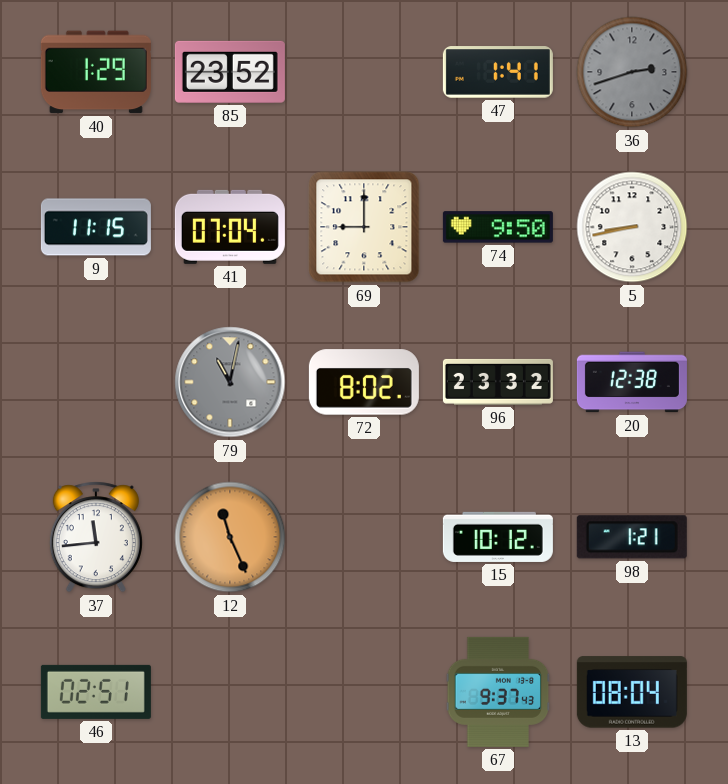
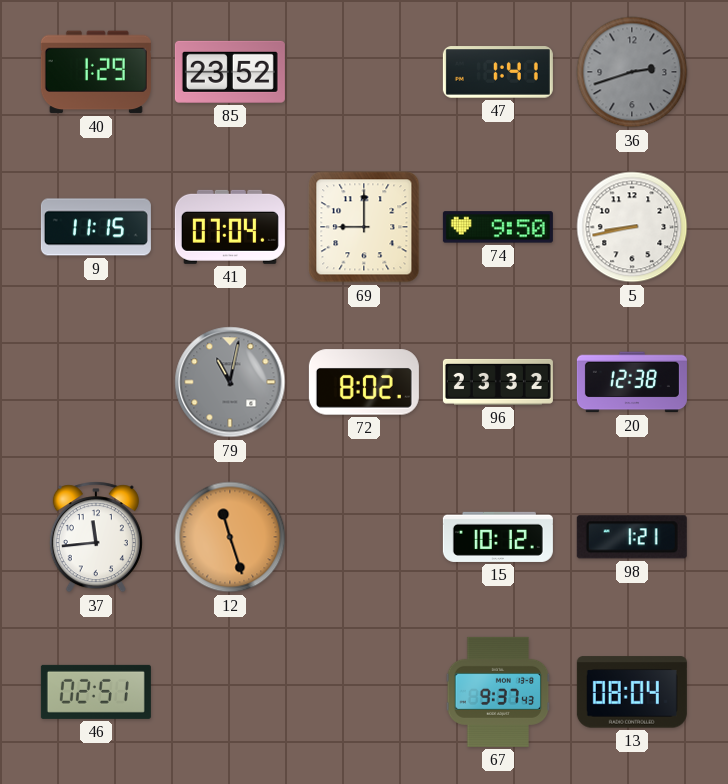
12: 11:26 -> 11:27
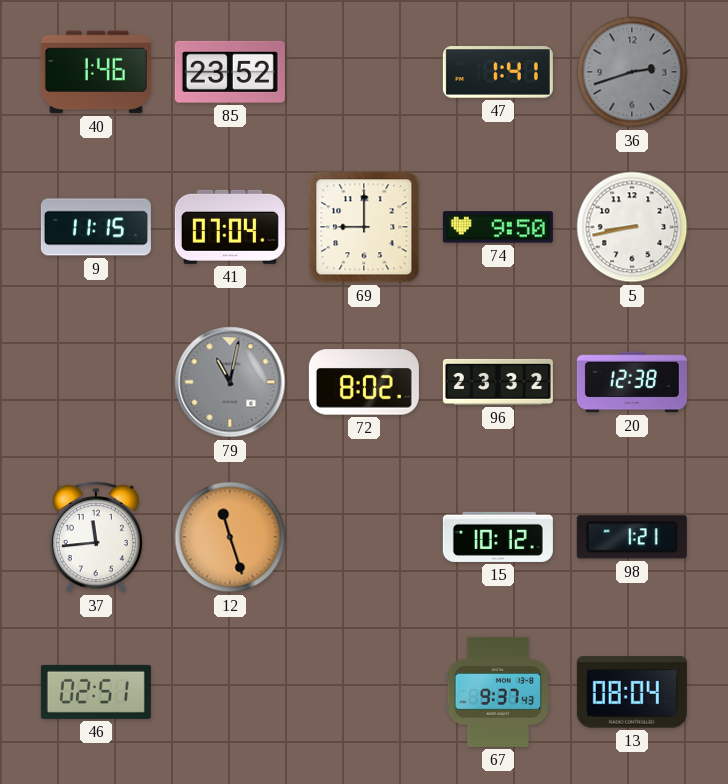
40: 1:29 -> 1:46
